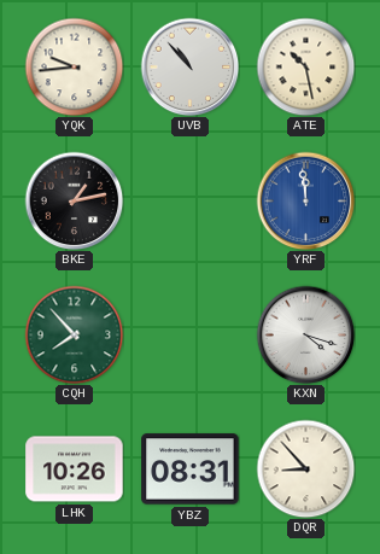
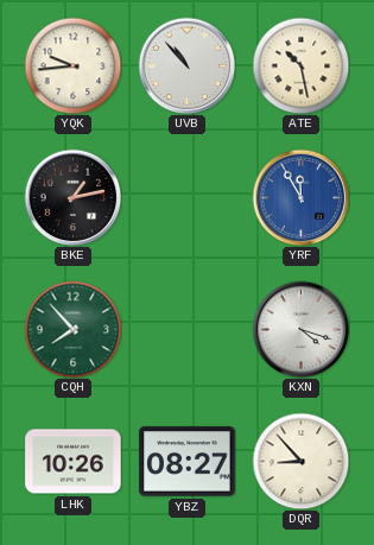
YRF: 11:59 -> 11:55
YBZ: 08:31 -> 08:27
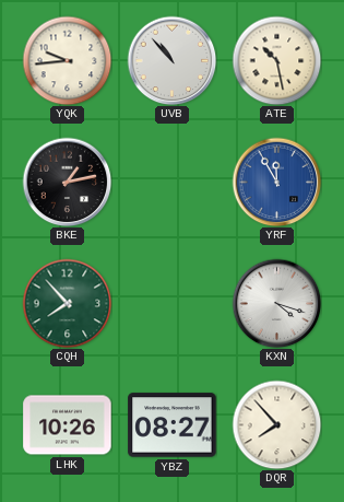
DQR: 8:53 -> 7:53
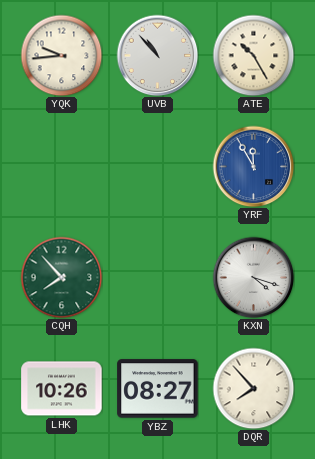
ATE: 10:28 -> 10:25
BKE: 1:13 -> none
